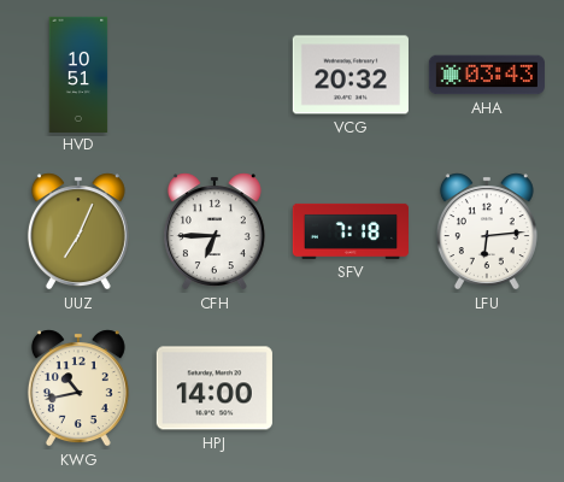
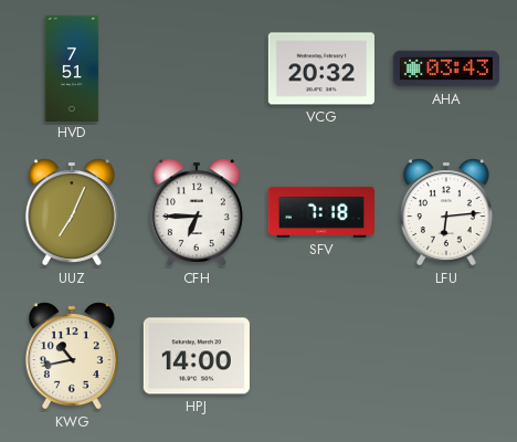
HVD: 10:51 -> 7:51
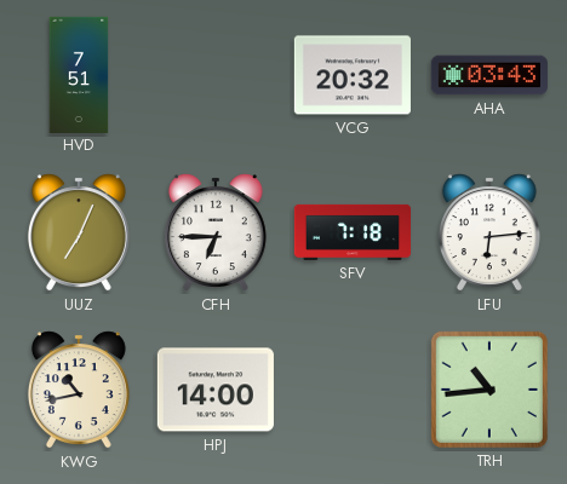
TRH: none -> 10:44
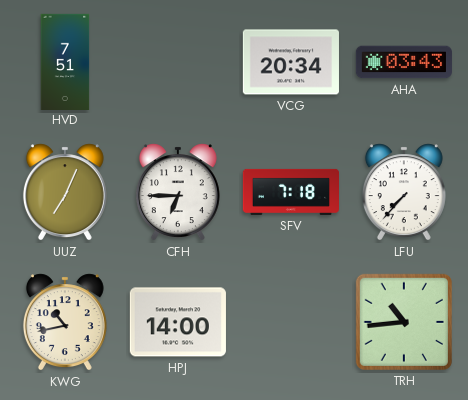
VCG: 20:32 -> 20:34
LFU: 6:14 -> 7:37
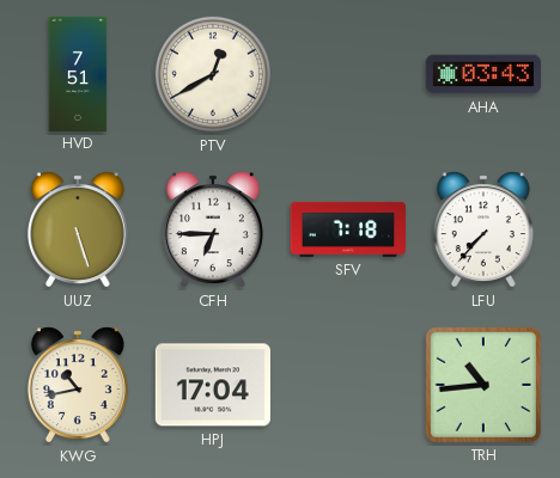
PTV: none -> 12:40
VCG: 20:34 -> none
UUZ: 7:04 -> 5:27
HPJ: 14:00 -> 17:04
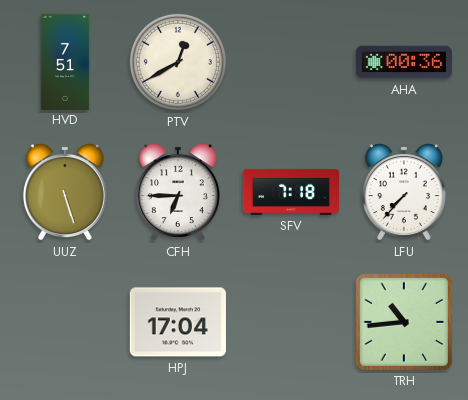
AHA: 03:43 -> 00:36
KWG: 10:43 -> none
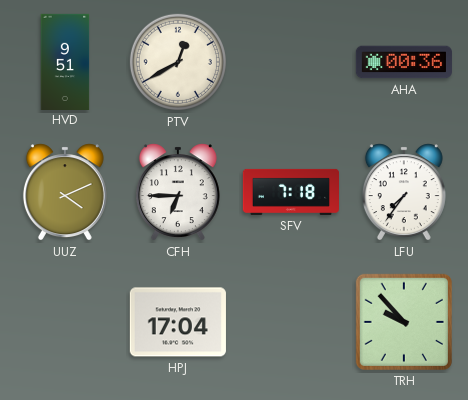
HVD: 7:51 -> 9:51
UUZ: 5:27 -> 4:11
LFU: 7:37 -> 7:36
TRH: 10:44 -> 9:53
